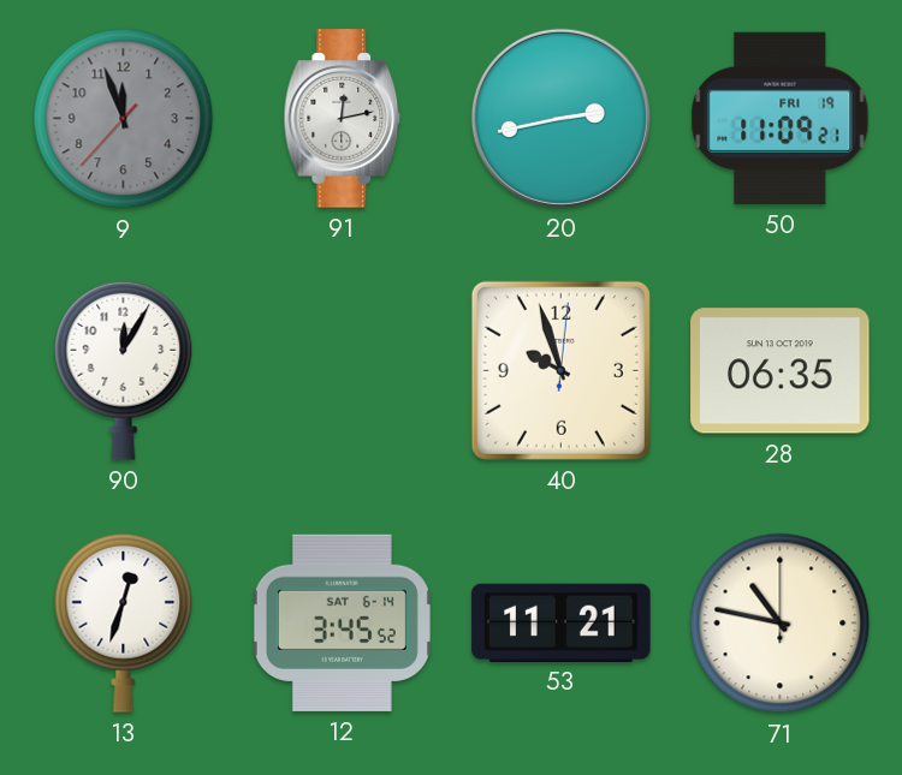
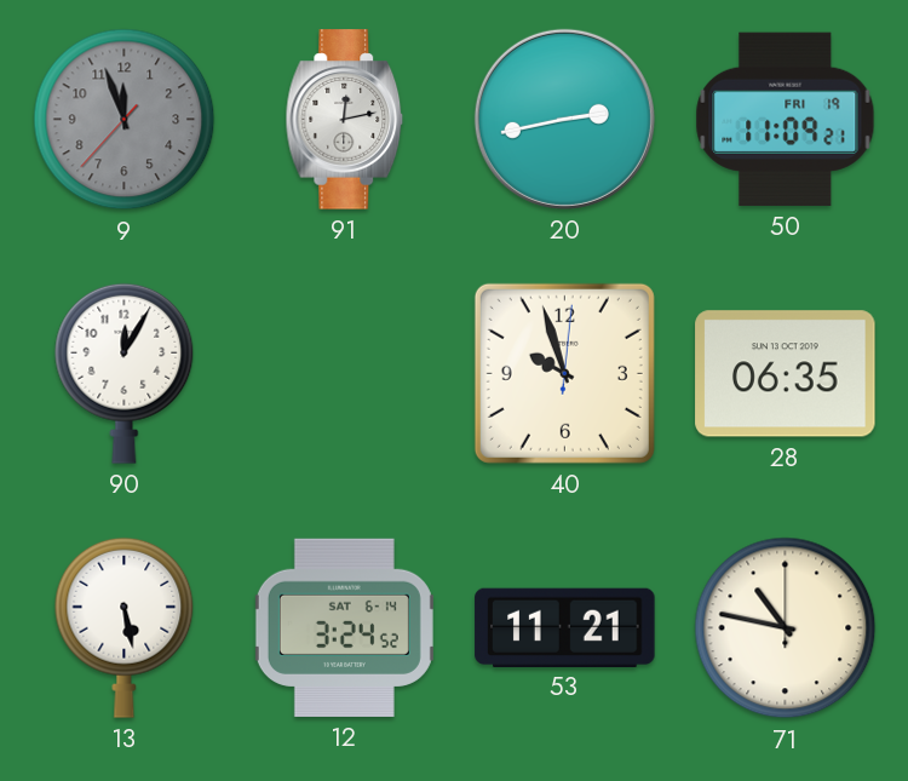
13: 12:33 -> 5:28
12: 3:45 -> 3:24
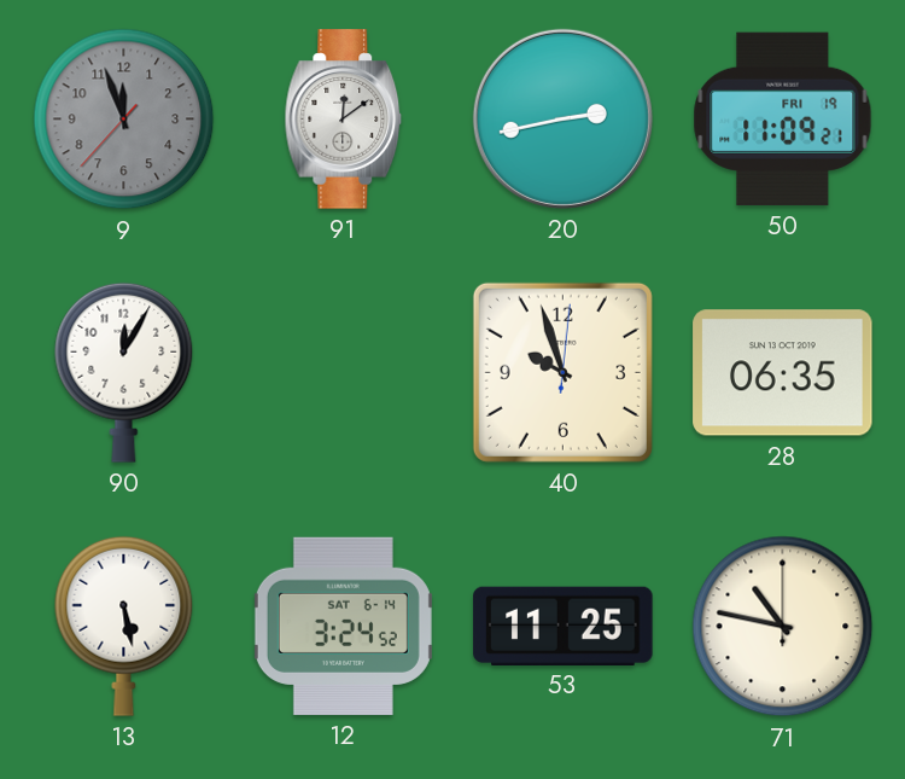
91: 12:13 -> 12:09
53: 11:21 -> 11:25
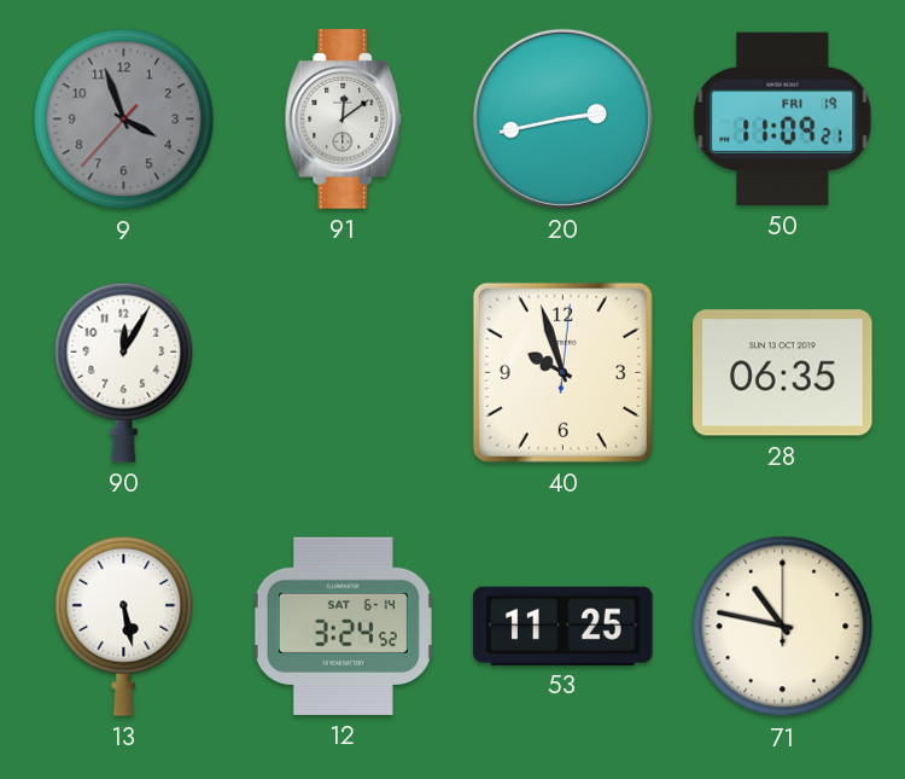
9: 11:56 -> 3:56
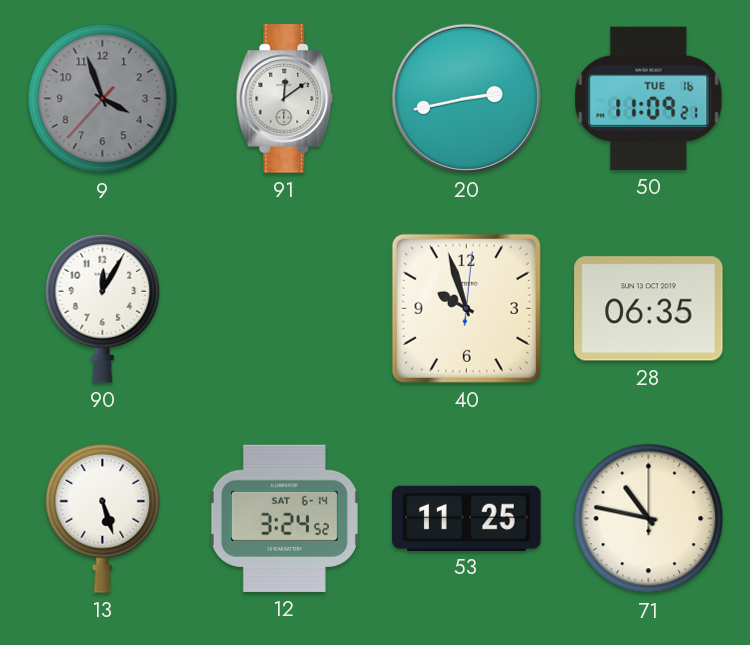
50 date: FRI 19 -> TUE 16
13: 5:28 -> 5:27
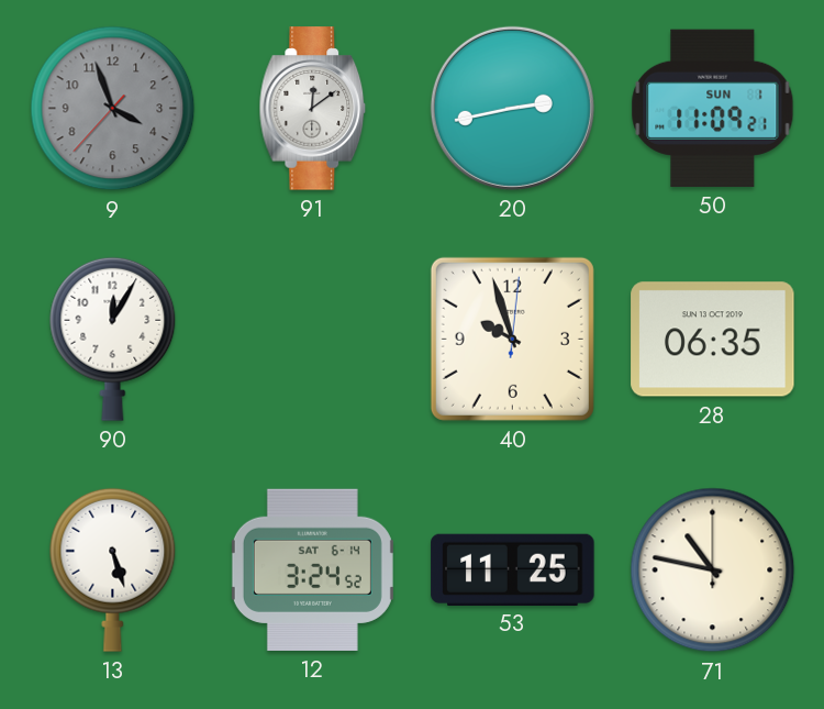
50 date: TUE 16 -> SUN 1
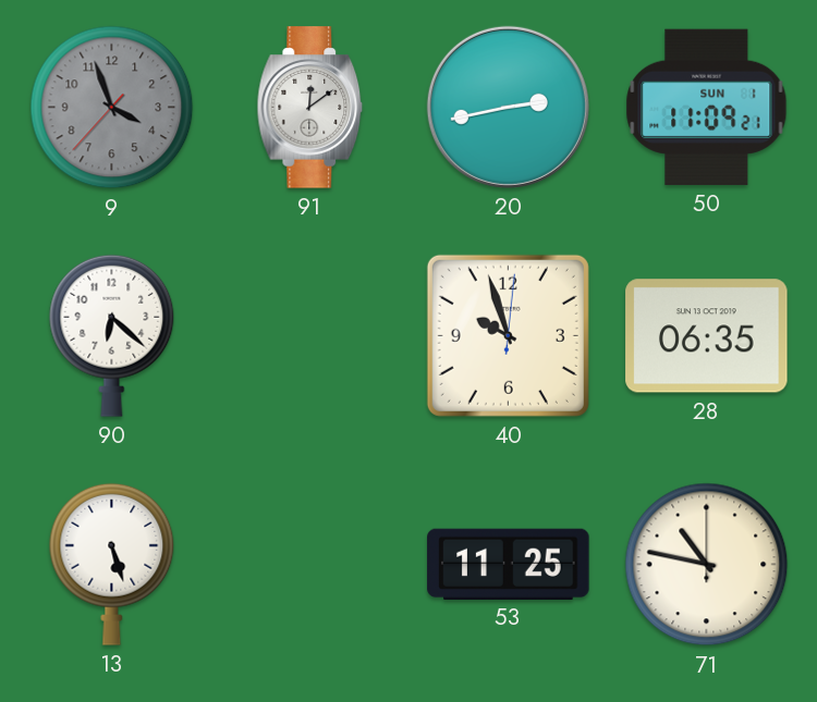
90: 12:05 -> 6:22
12: 3:24 -> none
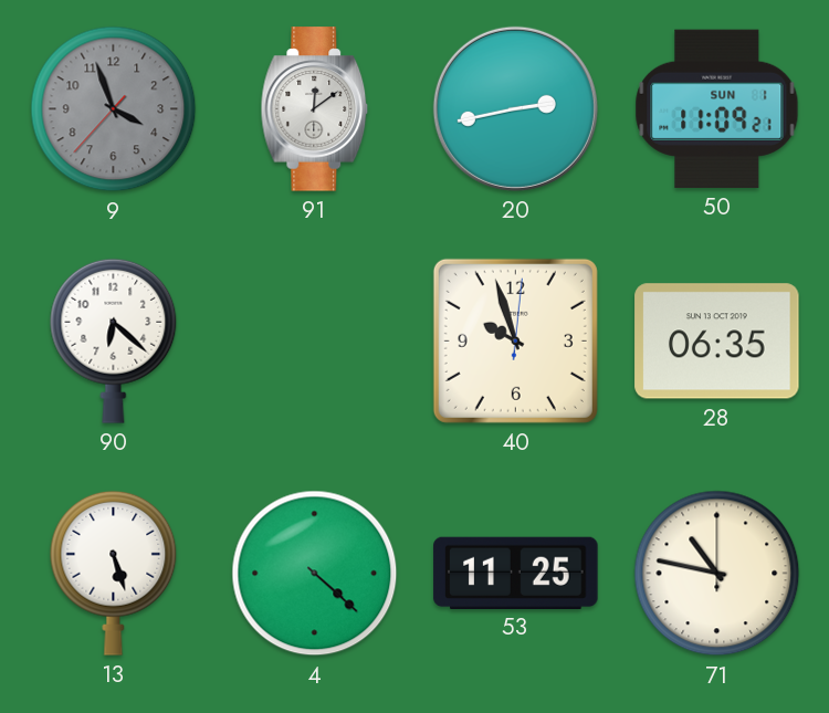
4: none -> 4:22
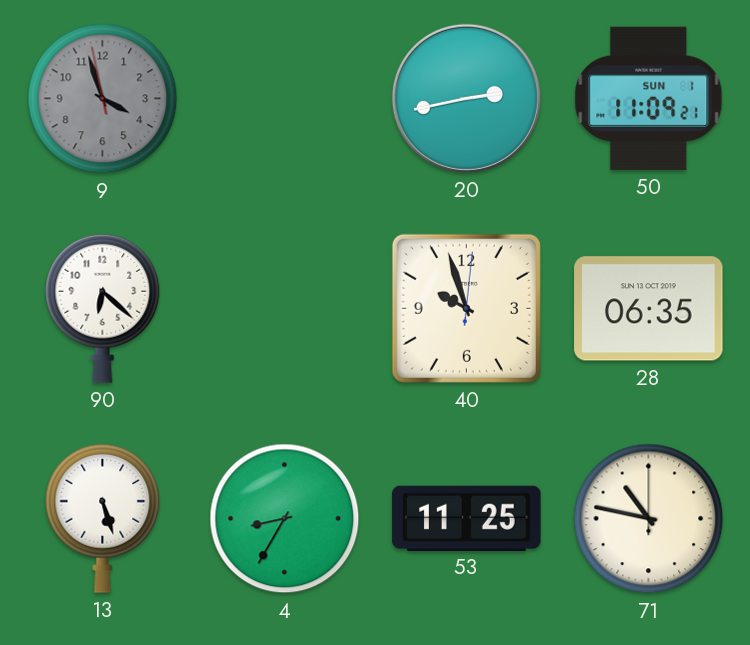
9: 3:56:37 -> 3:56:58
91: 12:09 -> none
4: 4:22 -> 8:35
